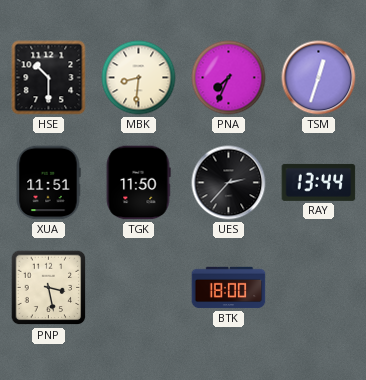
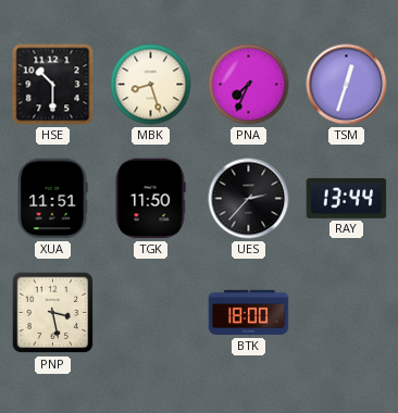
MBK: 8:31 -> 8:27
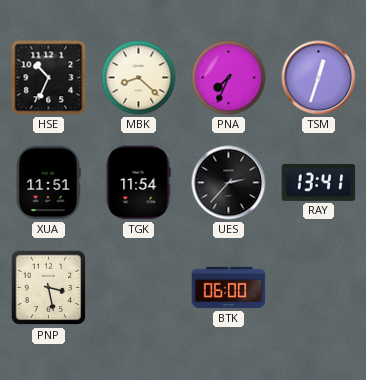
HSE: 10:30 -> 10:34
MBK: 8:27 -> 8:22
TGK: 11:50 -> 11:54
RAY: 13:44 -> 13:41
BTK: 18:00 -> 06:00
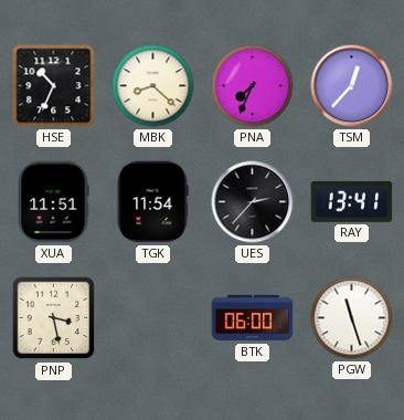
TSM: 12:33 -> 12:37
PGW: none -> 11:27
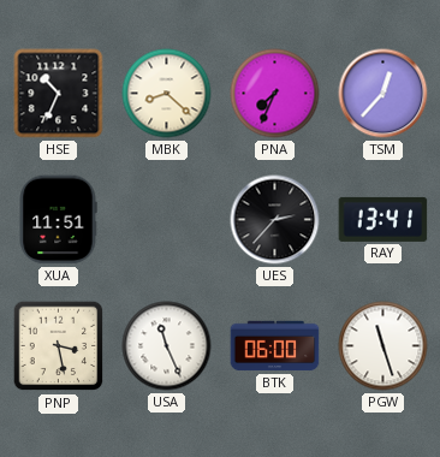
TGK: 11:54 -> none
USA: none -> 11:26
